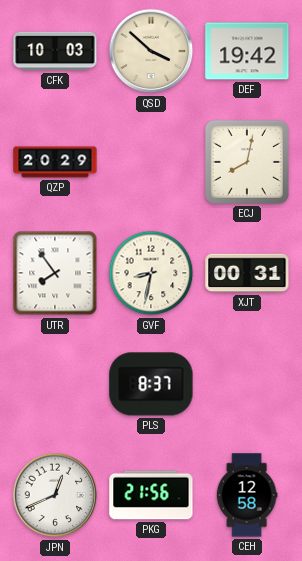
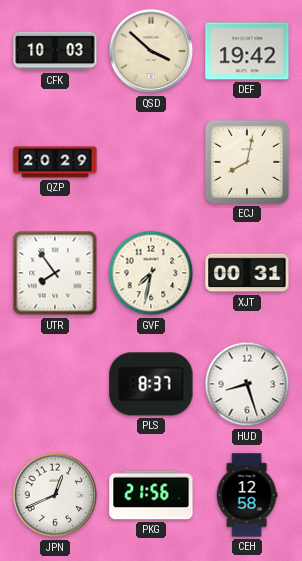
GVF: 8:32 -> 7:32
HUD: none -> 8:27
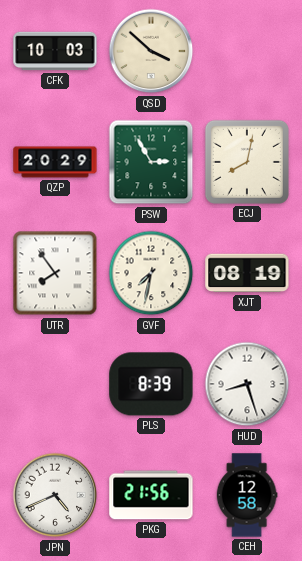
DEF: 19:42 -> none
PSW: none -> 2:55
XJT: 00:31 -> 08:19
PLS: 8:37 -> 8:39
JPN: 12:41 -> 4:41
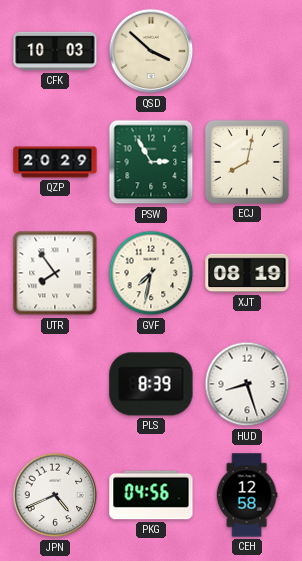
PKG: 21:56 -> 04:56
